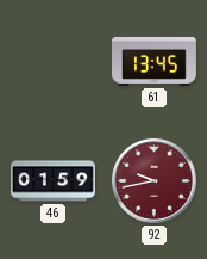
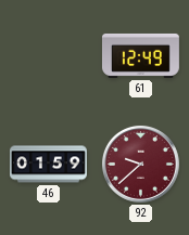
61: 13:45 -> 12:49
92: 9:43 -> 9:38
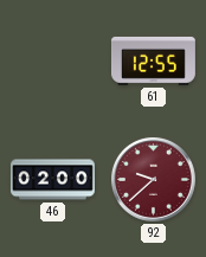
61: 12:49 -> 12:55
46: 01:59 -> 02:00
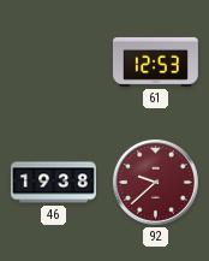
61: 12:55 -> 12:53
46: 02:00 -> 19:38
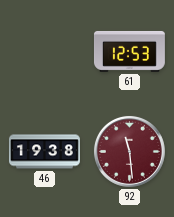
92: 9:38 -> 11:29
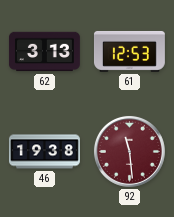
62: none -> 3:13
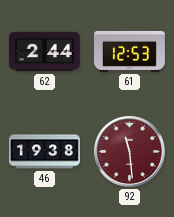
62: 3:13 -> 2:44
